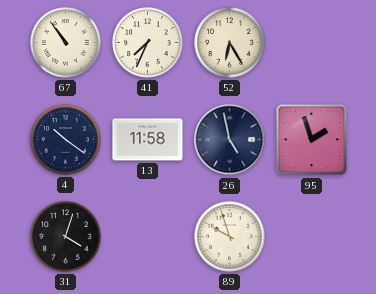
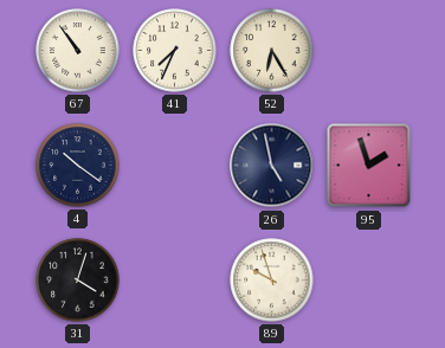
13: 11:58 -> none
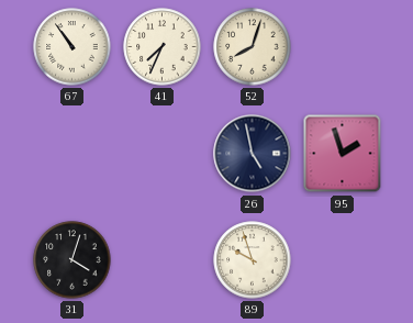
52: 6:25 -> 8:03
4: 10:21 -> none
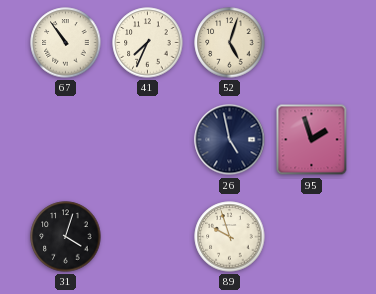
52: 8:03 -> 5:03
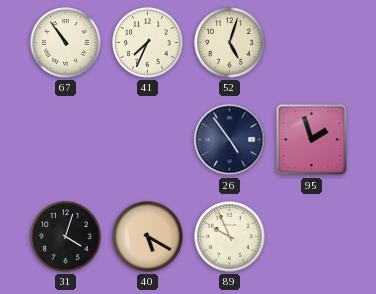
26: 4:58 -> 4:54
40: none -> 5:20
89: 9:57 -> 9:56
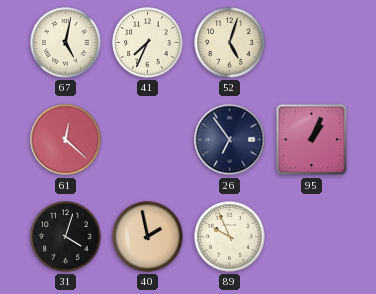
67: 10:54 -> 5:02
61: none -> 12:22
26: 4:54 -> 6:54
95: 1:57 -> 1:04
40: 5:20 -> 1:58
